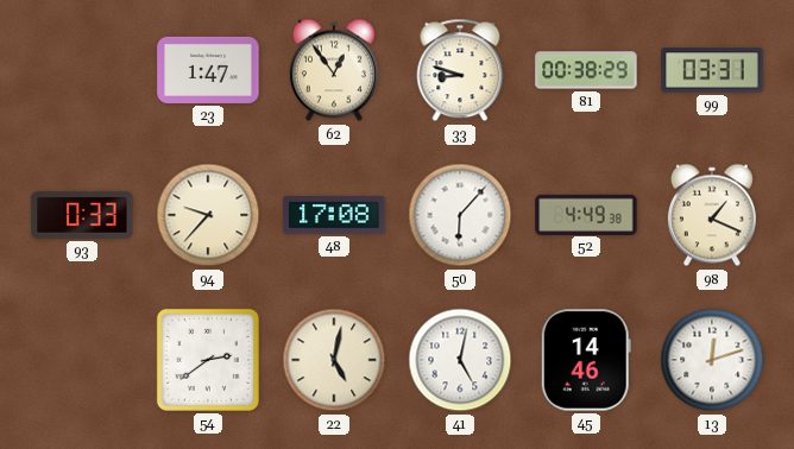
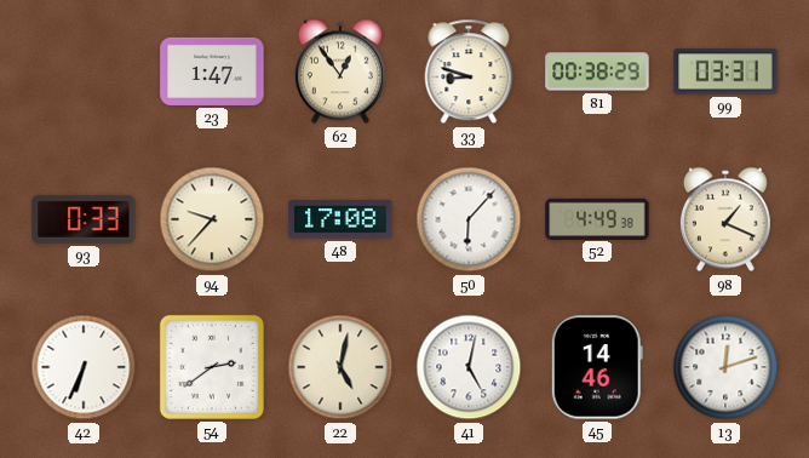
42: none -> 6:34
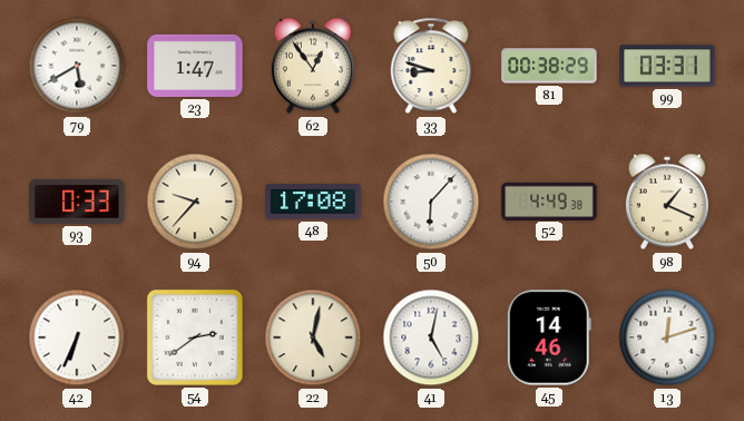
79: none -> 5:40
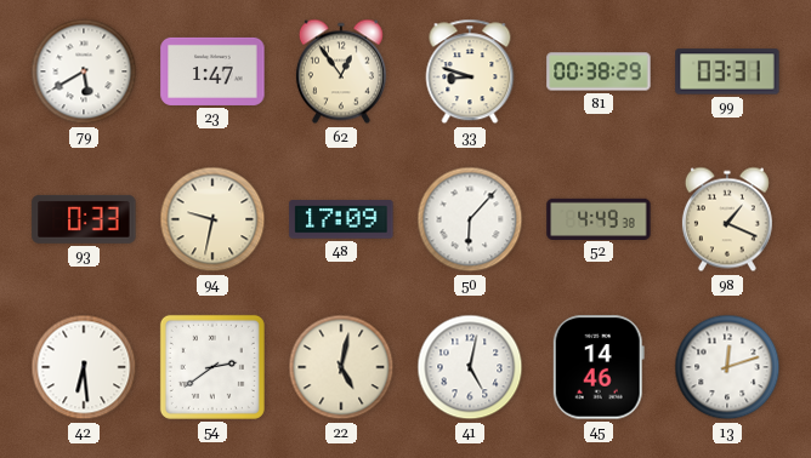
94: 9:37 -> 9:32
48: 17:08 -> 17:09
42: 6:34 -> 6:29
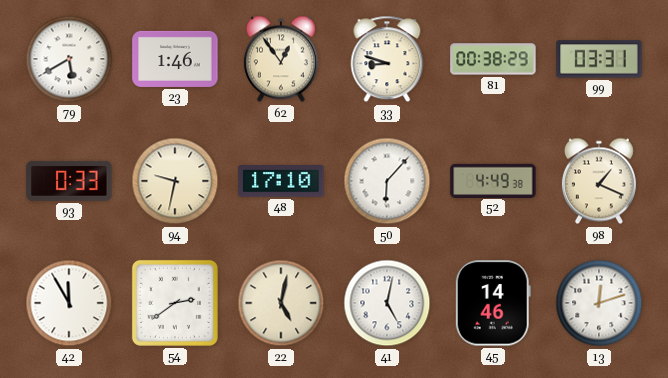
23: 1:47 -> 1:46
48: 17:09 -> 17:10
42: 6:29 -> 11:55
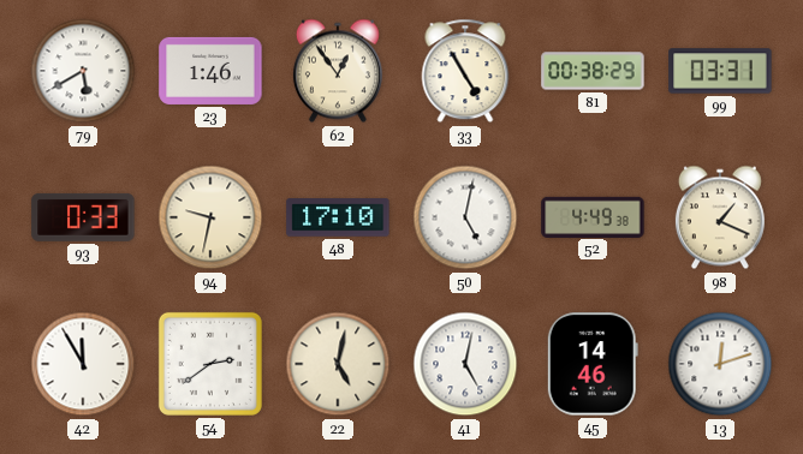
33: 8:48 -> 4:55
50: 6:07 -> 5:02
